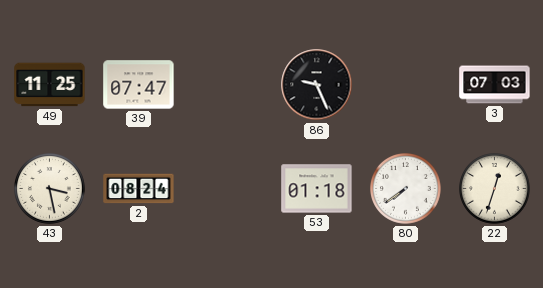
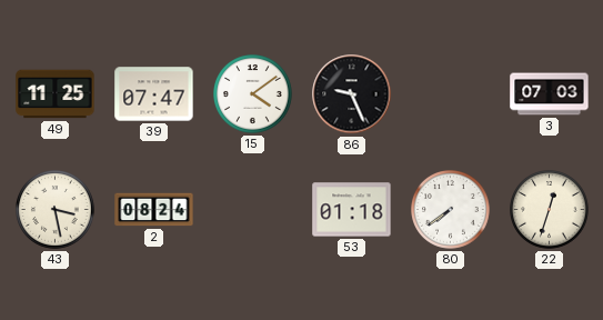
15: none -> 4:09
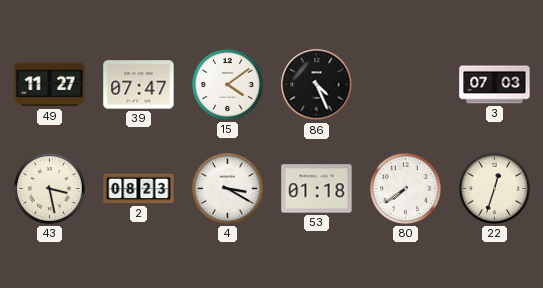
49: 11:25 -> 11:27
86: 9:26 -> 4:26
2: 08:24 -> 08:23
4: none -> 3:20
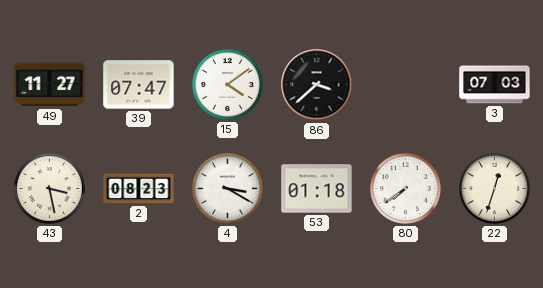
86: 4:26 -> 3:38
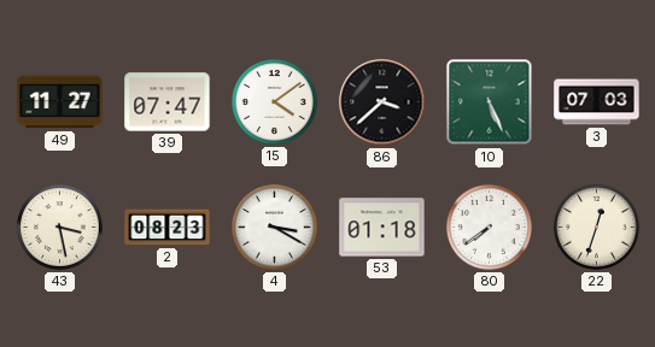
10: none -> 5:26
